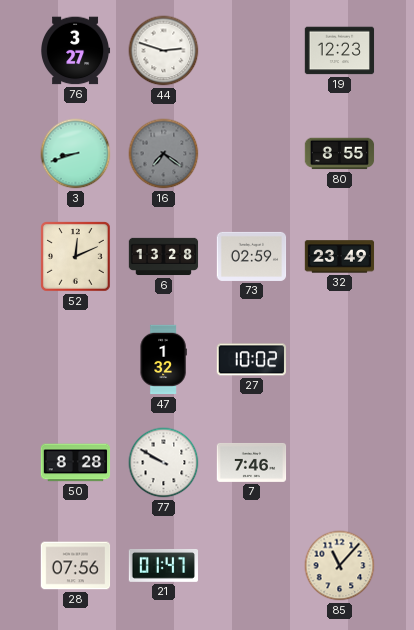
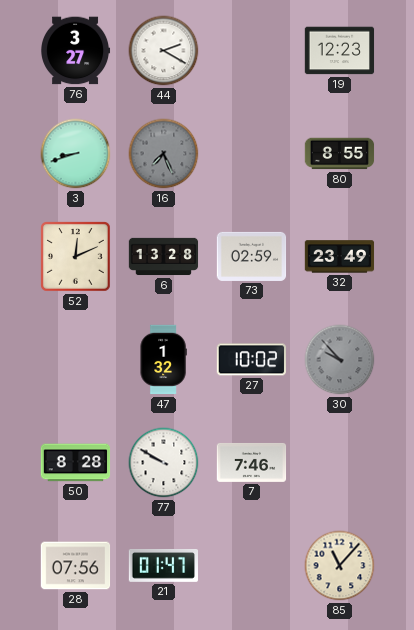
44: 2:48 -> 2:20
16: 7:21 -> 7:26
30: none -> 9:53
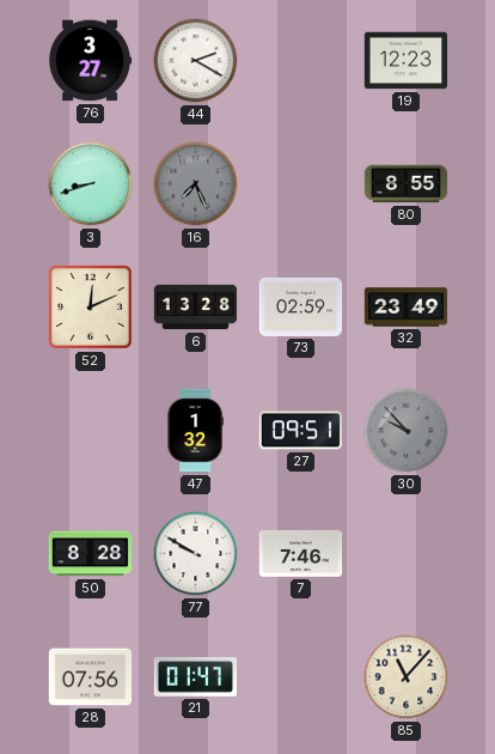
27: 10:02 -> 09:51
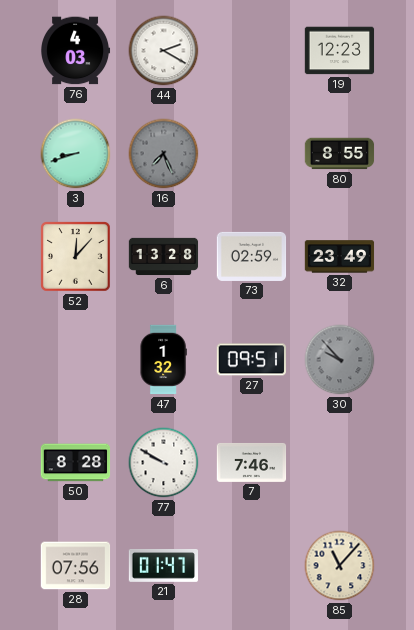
76: 3:27 -> 4:03
52: 12:11 -> 12:07
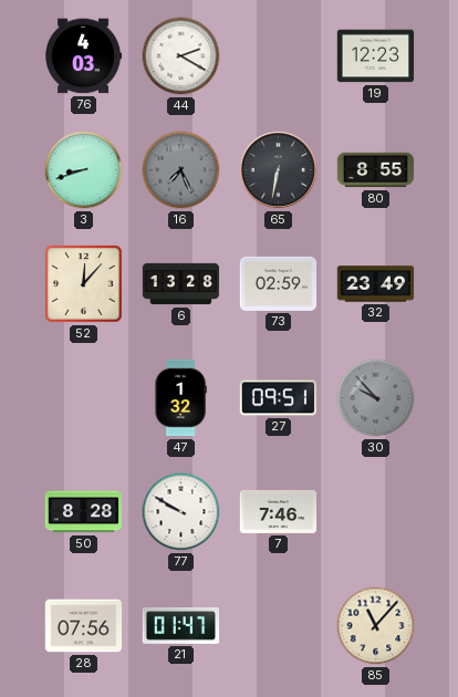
65: none -> 6:32
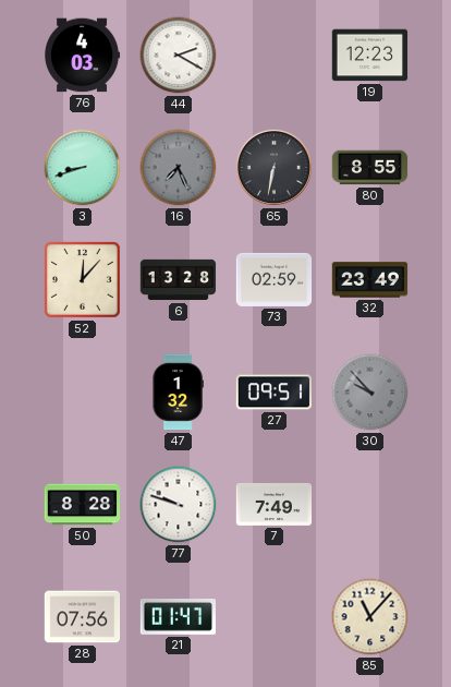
77: 9:50 -> 9:48
7: 7:46 -> 7:49
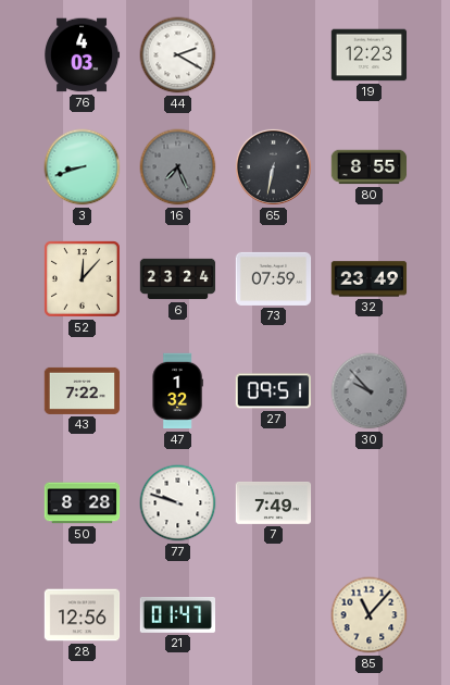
6: 13:28 -> 23:24
73: 02:59 -> 07:59
43: none -> 7:22
28: 07:56 -> 12:56
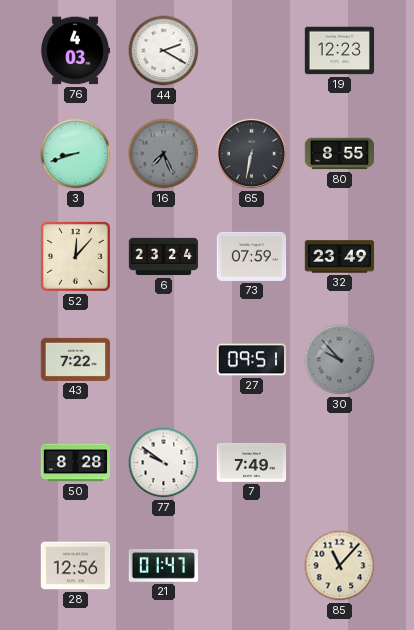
47: 1:32 -> none
77: 9:48 -> 9:51
